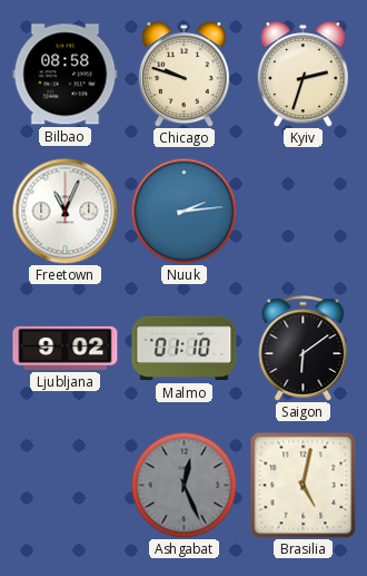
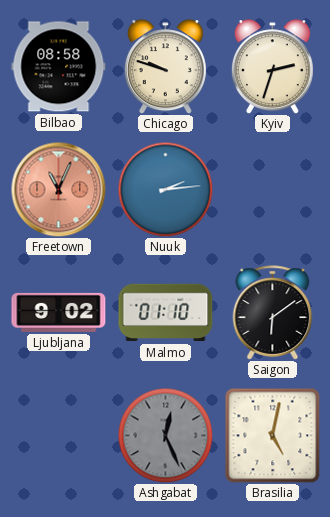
Freetown dial: white -> salmon
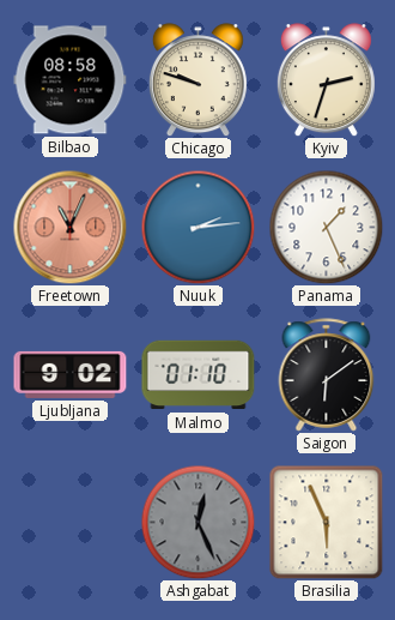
Panama: none -> 1:26
Brasilia: 5:02 -> 5:56
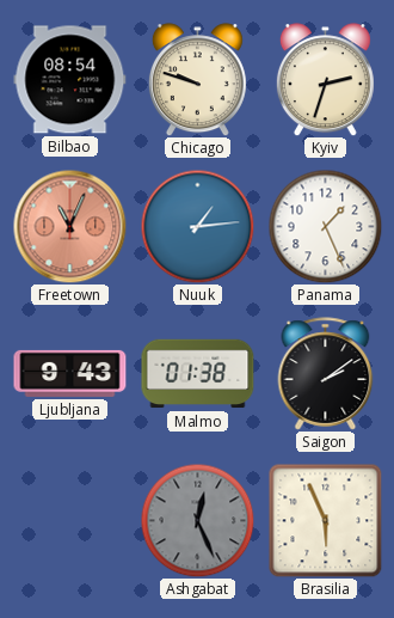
Bilbao: 08:58 -> 08:54
Nuuk: 2:14 -> 1:14
Ljubljana: 9:02 -> 9:43
Malmo: 01:10 -> 01:38
Saigon: 6:09 -> 2:09
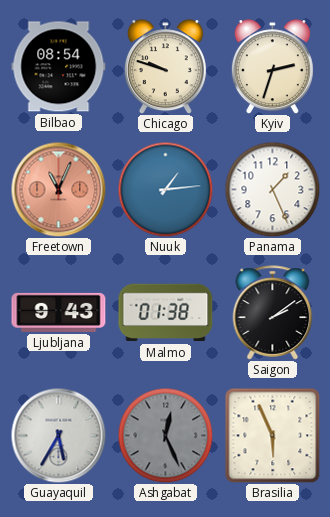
Guayaquil: none -> 5:35
